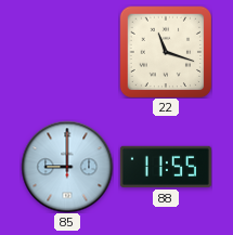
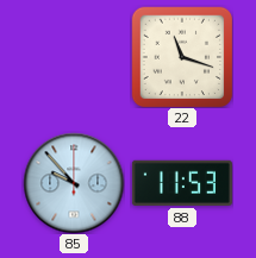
85: 9:00 -> 9:53
88: 11:55 -> 11:53
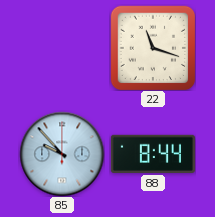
88: 11:53 -> 8:44
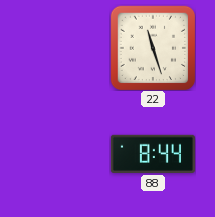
22: 11:18 -> 11:27
85: 9:53 -> none
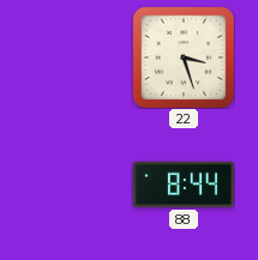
22: 11:27 -> 3:27
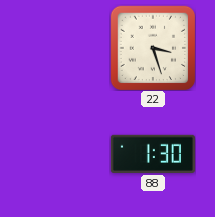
88: 8:44 -> 1:30
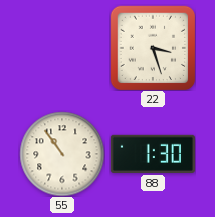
55: none -> 10:54
